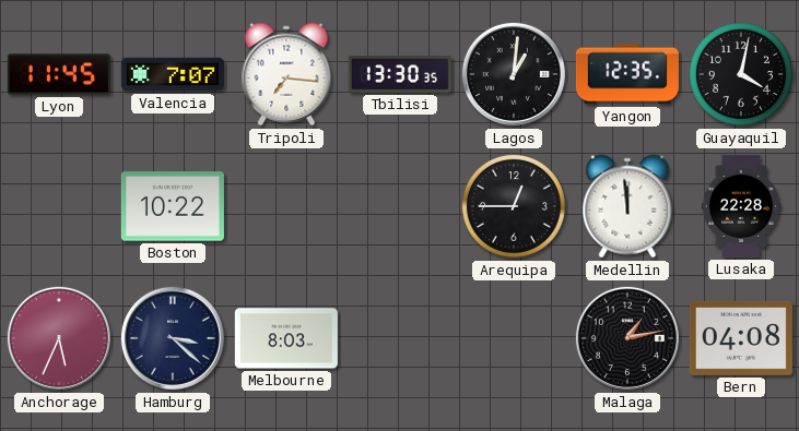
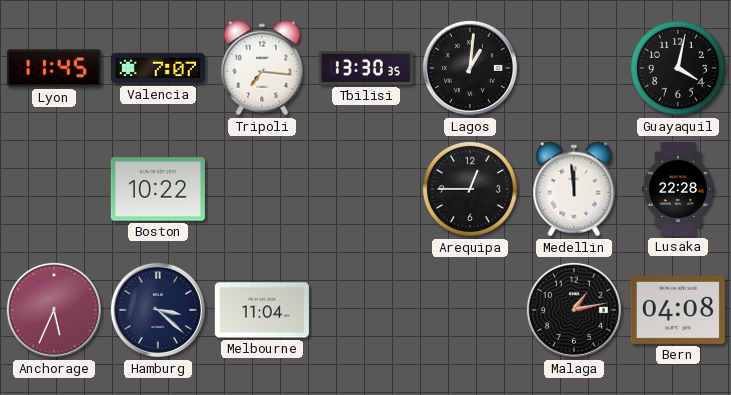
Yangon: 12:35 -> none
Melbourne: 8:03 -> 11:04
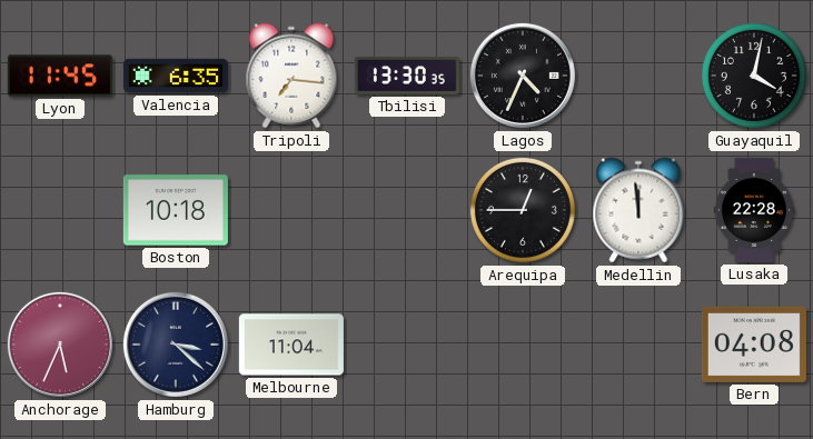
Valencia: 7:07 -> 6:35
Lagos: 1:01 -> 4:34
Boston: 10:22 -> 10:18
Malaga: 1:13 -> none
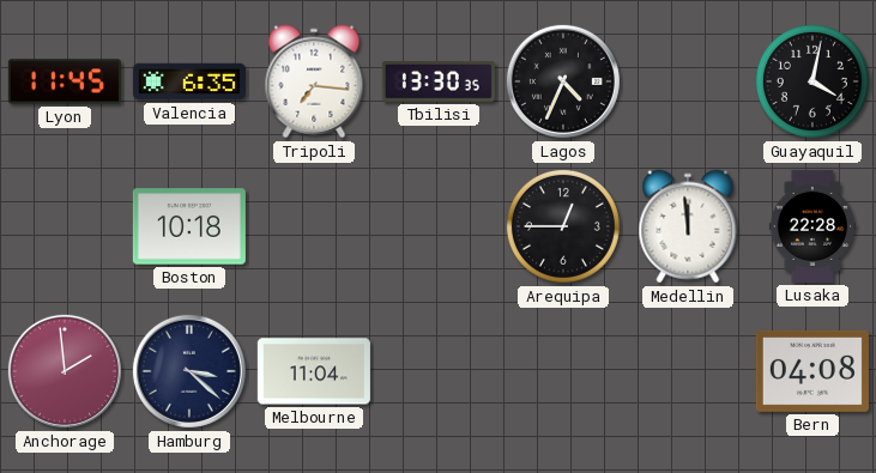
Anchorage: 5:34 -> 1:59
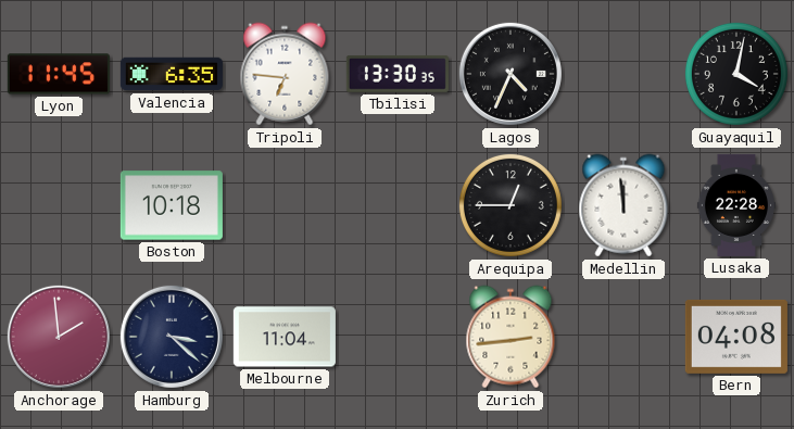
Tripoli: 7:16 -> 6:46
Zurich: none -> 2:44
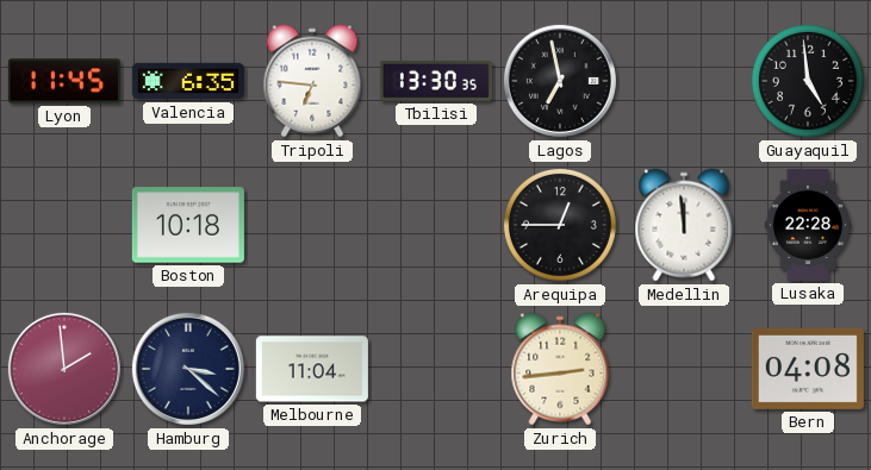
Lagos: 4:34 -> 6:58
Guayaquil: 4:02 -> 4:59
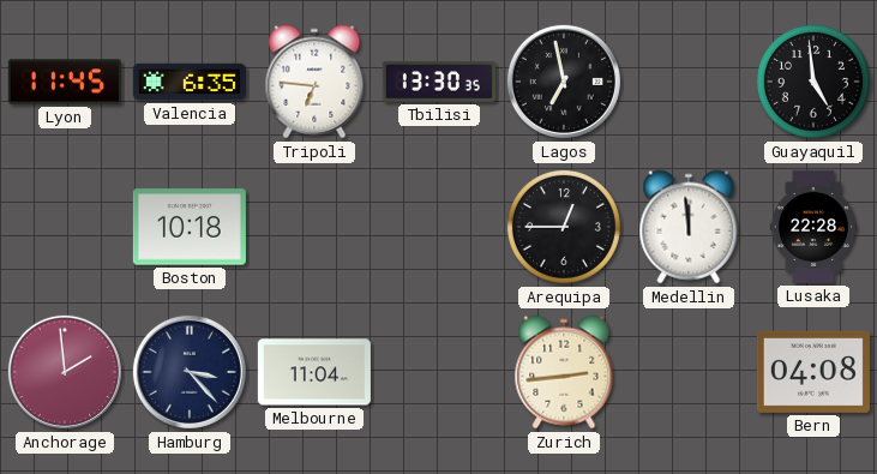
Hamburg: 3:22 -> 3:23
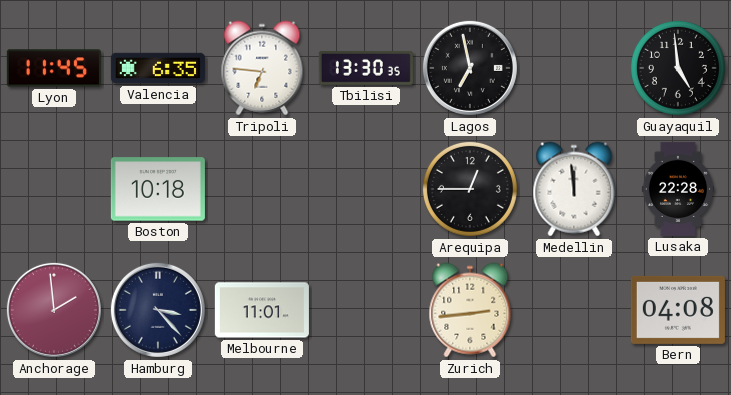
Melbourne: 11:04 -> 11:01
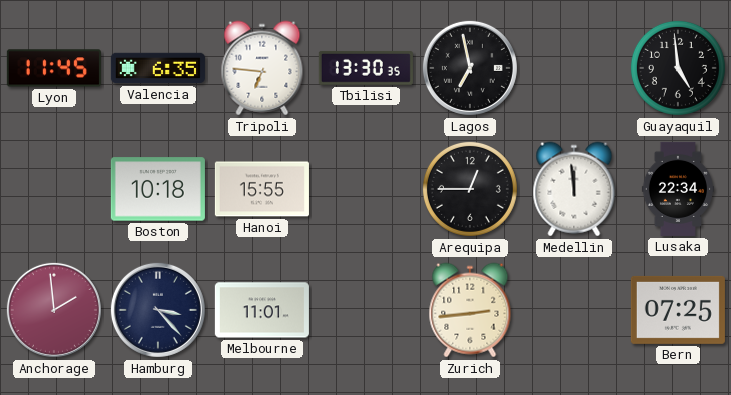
Hanoi: none -> 15:55
Lusaka: 22:28 -> 22:34
Bern: 04:08 -> 07:25
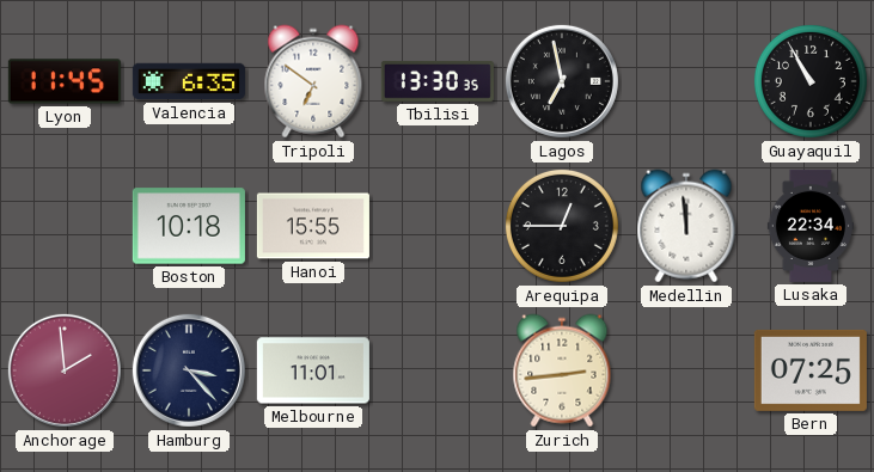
Tripoli: 6:46 -> 6:51
Guayaquil: 4:59 -> 10:55
